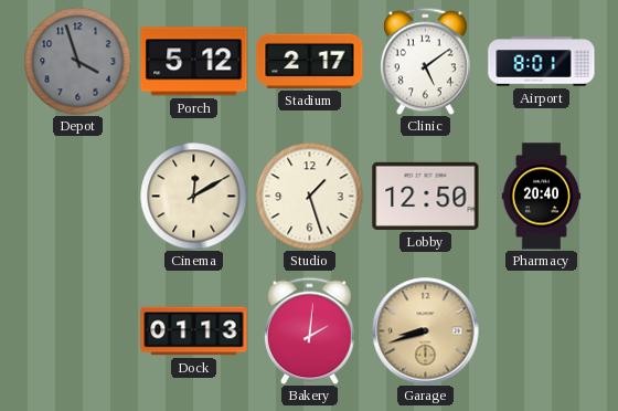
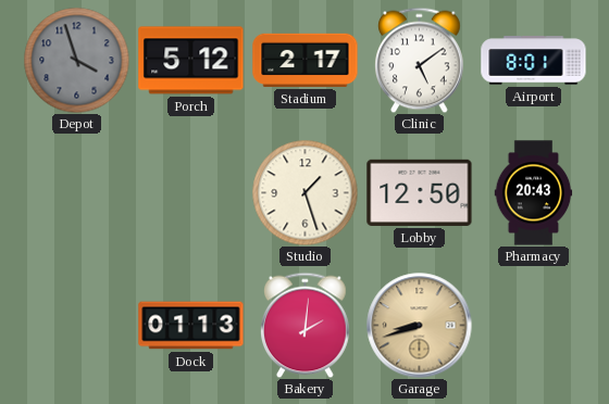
Cinema: 12:10 -> none
Pharmacy: 20:40 -> 20:43
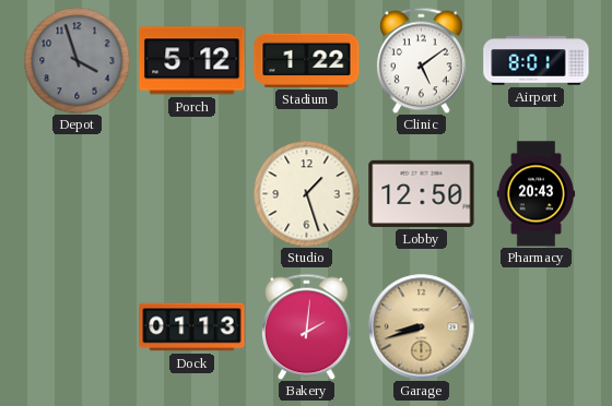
Stadium: 2:17 -> 1:22
